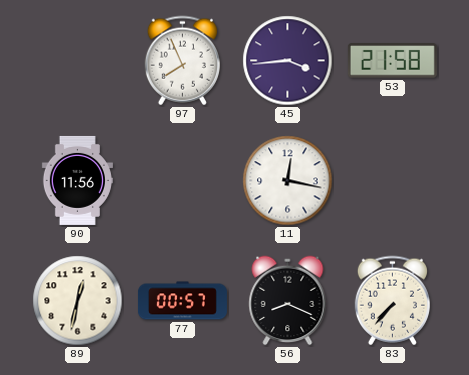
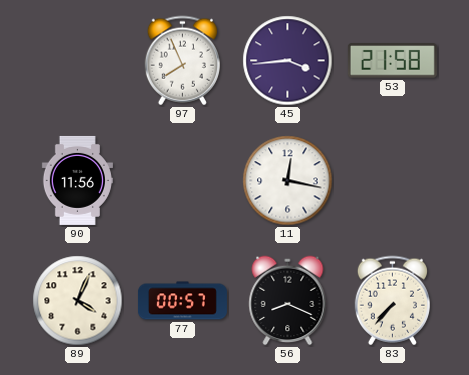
89: 12:32 -> 4:04
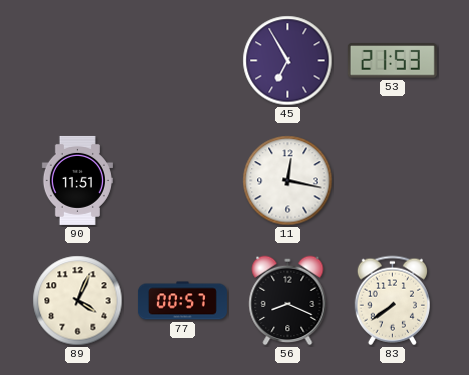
97: 7:56 -> none
45: 3:44 -> 6:55
53: 21:58 -> 21:53
90: 11:56 -> 11:51
83: 7:37 -> 7:39
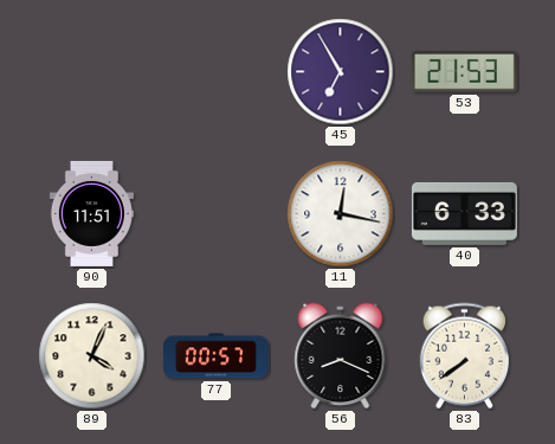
40: none -> 6:33
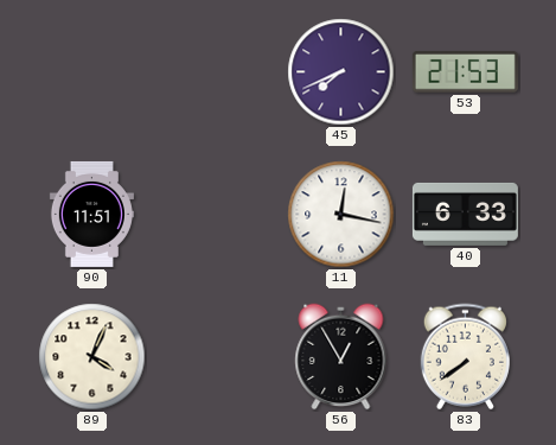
45: 6:55 -> 7:41
77: 00:57 -> none
56: 8:19 -> 12:55
